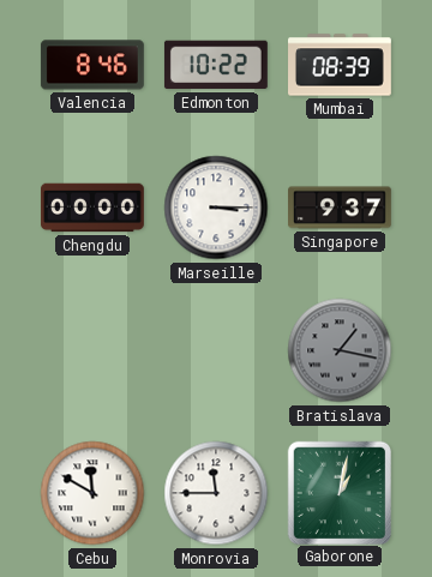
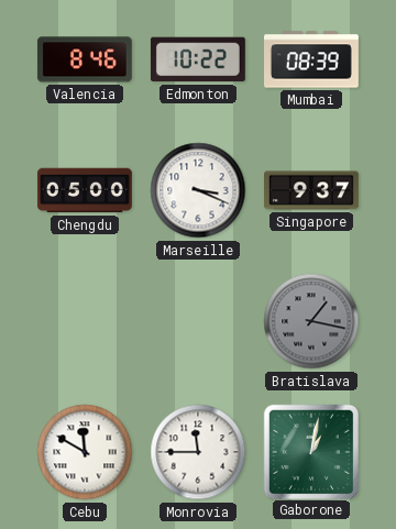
Chengdu: 00:00 -> 05:00
Marseille: 3:15 -> 3:19
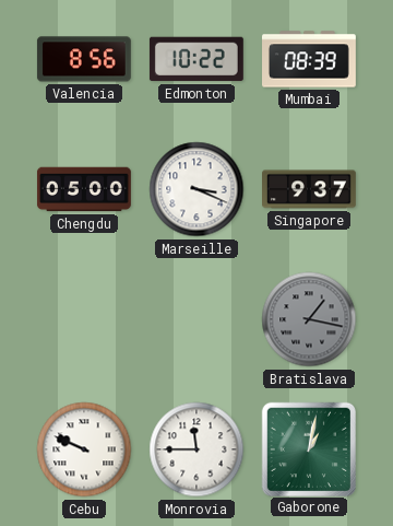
Valencia: 8:46 -> 8:56
Cebu: 11:50 -> 9:49
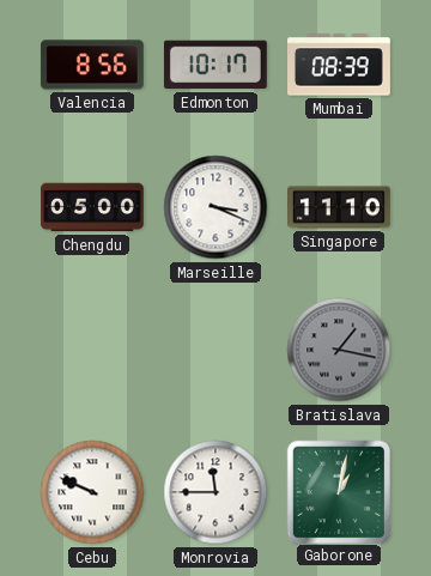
Edmonton: 10:22 -> 10:17
Singapore: 9:37 -> 11:10
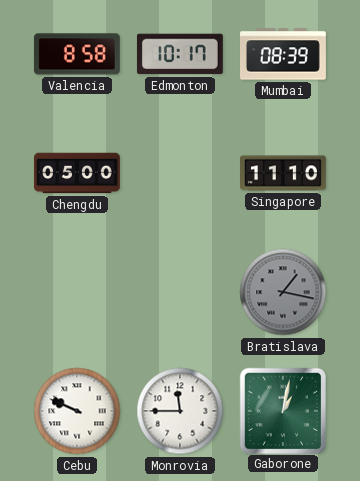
Valencia: 8:56 -> 8:58
Marseille: 3:19 -> none
